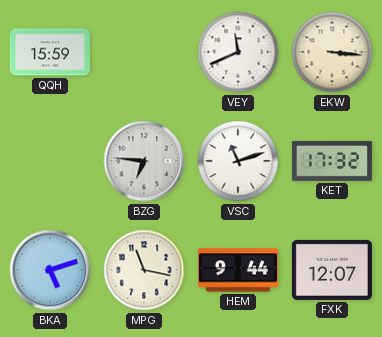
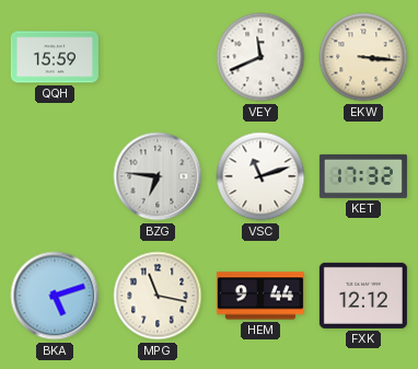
FXK: 12:07 -> 12:12
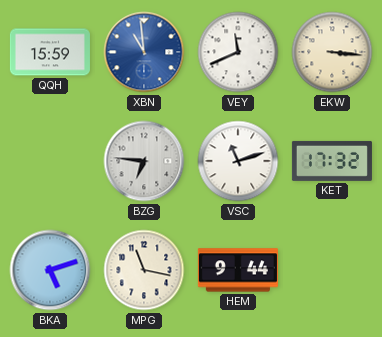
XBN: none -> 10:59
FXK: 12:12 -> none
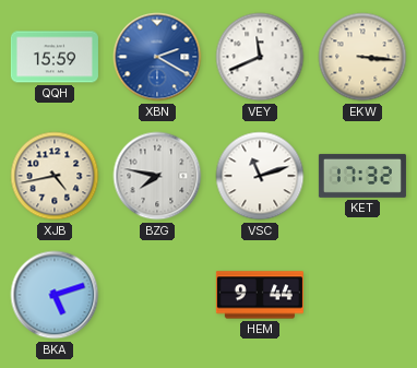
XBN: 10:59 -> 2:20
XJB: none -> 4:43
BZG: 6:46 -> 7:47
MPG: 11:17 -> none
